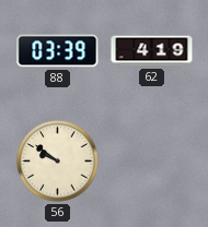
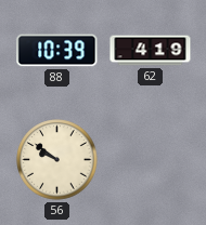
88: 03:39 -> 10:39
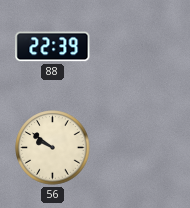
88: 10:39 -> 22:39
62: 4:19 -> none
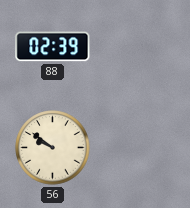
88: 22:39 -> 02:39
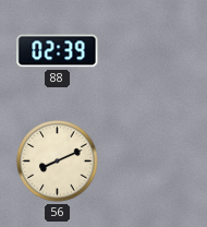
56: 9:51 -> 8:11
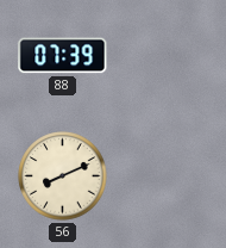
88: 02:39 -> 07:39
